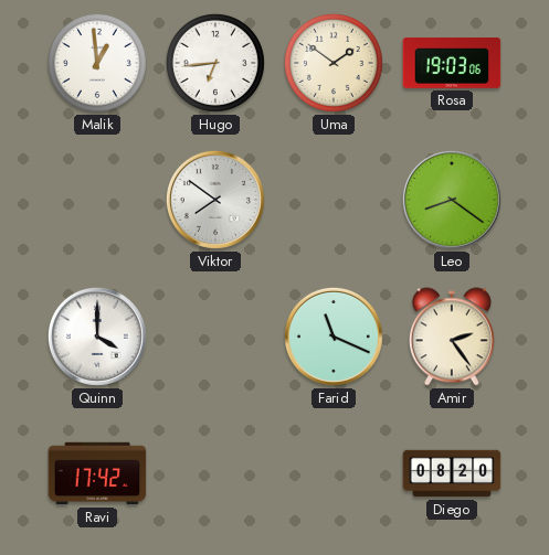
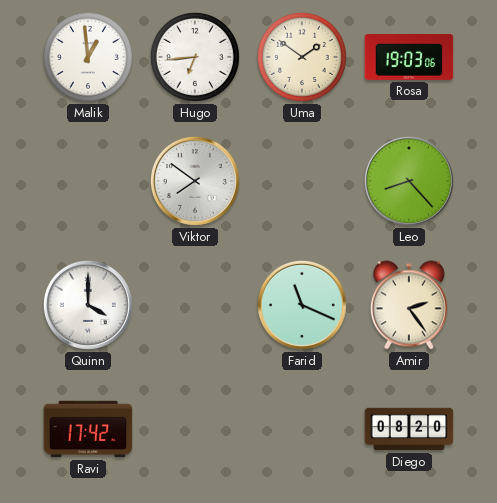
Leo: 8:21 -> 8:23
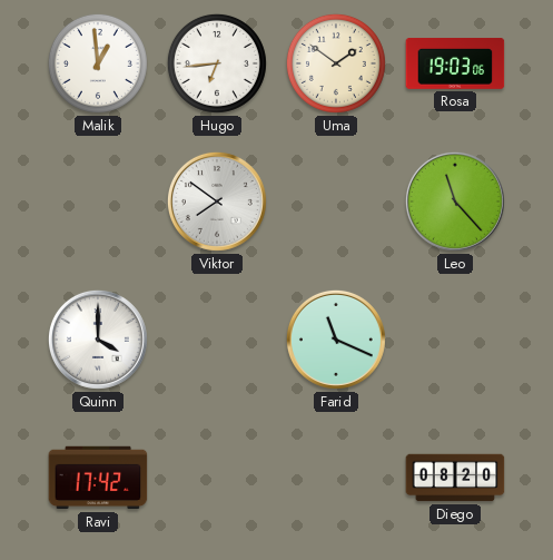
Leo: 8:23 -> 11:23
Amir: 2:24 -> none
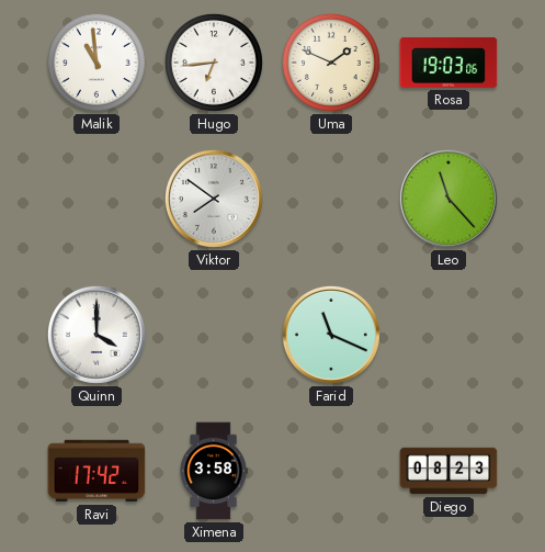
Malik: 12:59 -> 10:59
Uma: 1:51 -> 1:49
Ximena: none -> 3:58
Diego: 08:20 -> 08:23
